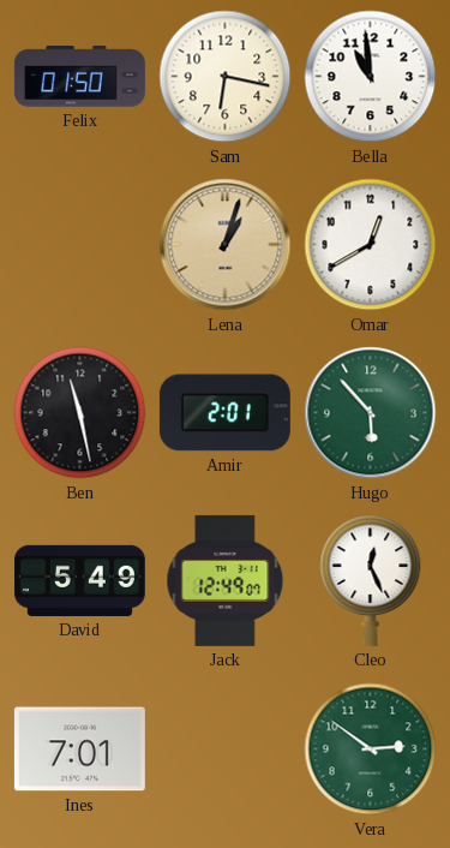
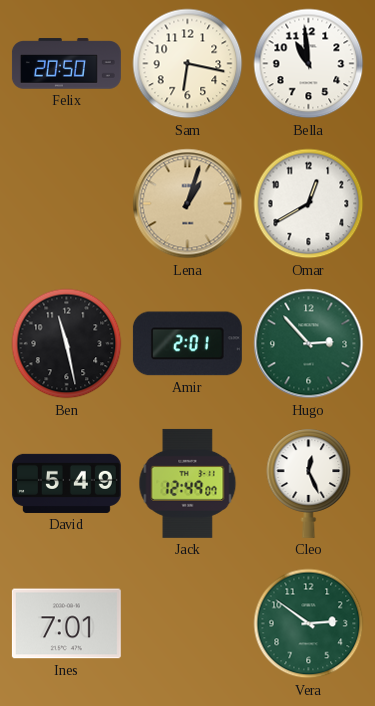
Felix: 01:50 -> 20:50
Hugo: 5:53 -> 2:53
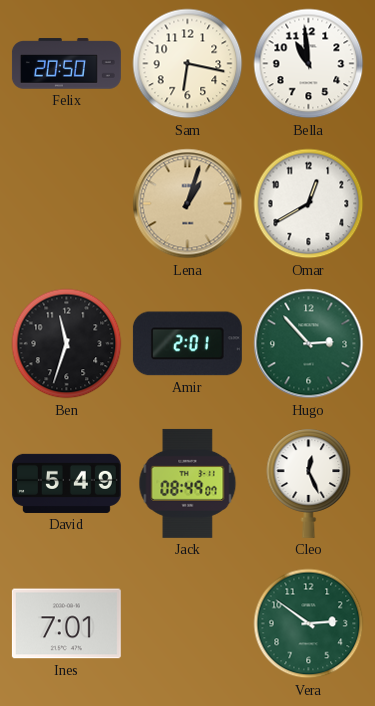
Ben: 11:28 -> 11:33
Jack: 12:49 -> 08:49
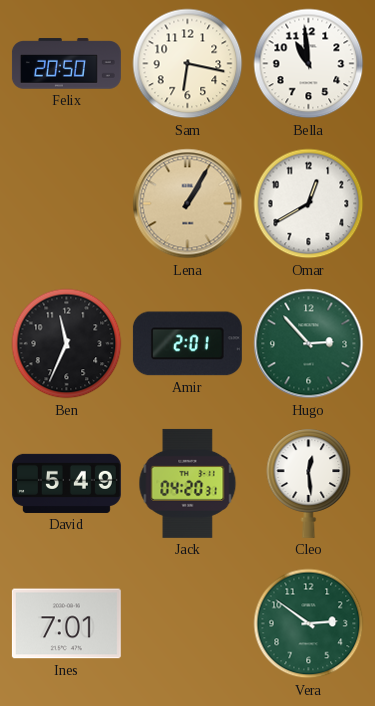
Lena: 1:03 -> 1:05
Ben: 11:33 -> 11:34
Jack: 08:49 -> 04:20
Cleo: 12:26 -> 12:29
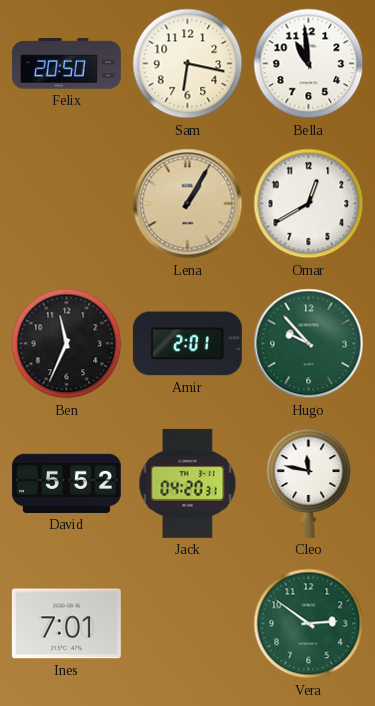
Hugo: 2:53 -> 9:53
David: 5:49 -> 5:52
Cleo: 12:29 -> 11:47
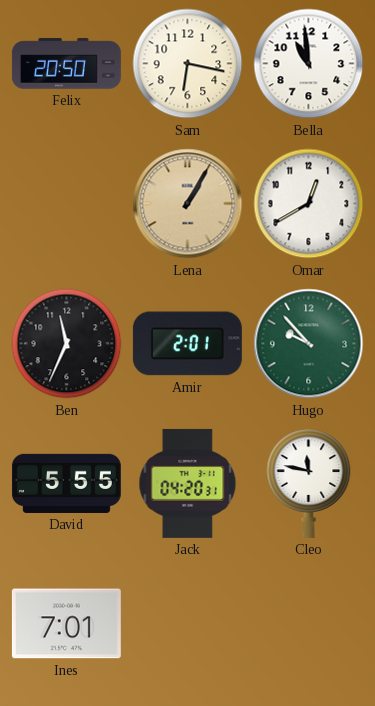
David: 5:52 -> 5:55
Vera: 2:51 -> none
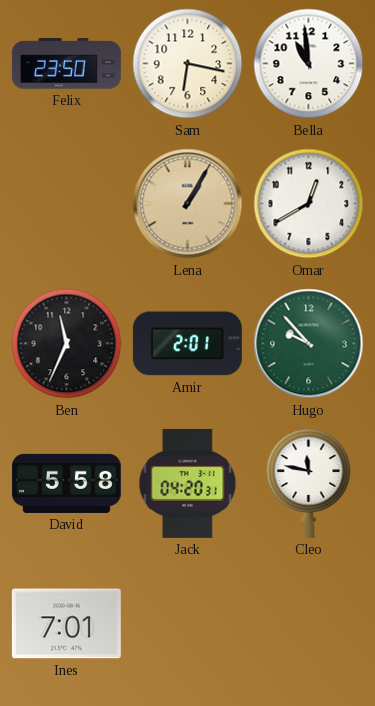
Felix: 20:50 -> 23:50
David: 5:55 -> 5:58
